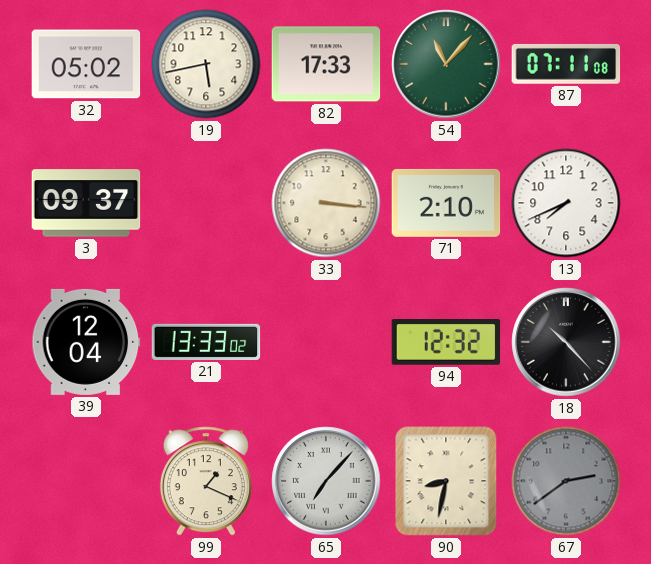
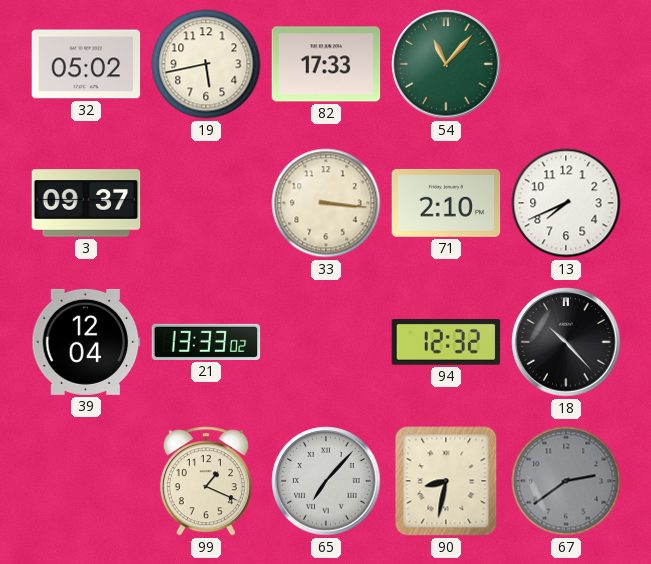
87: 07:11 -> none
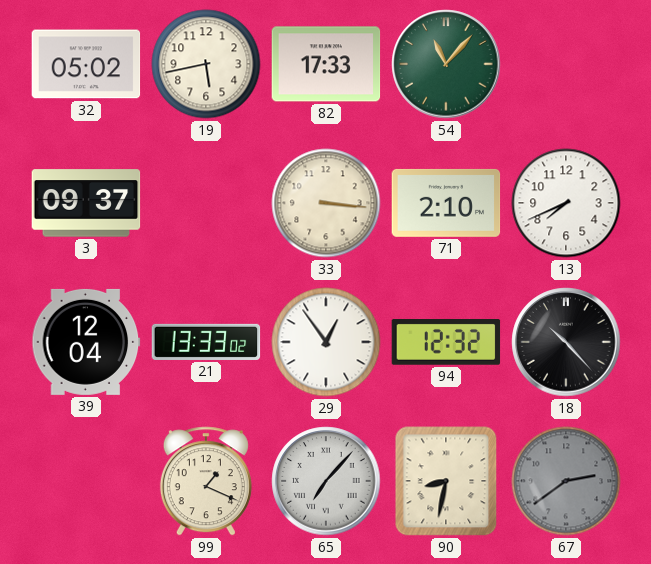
29: none -> 12:54
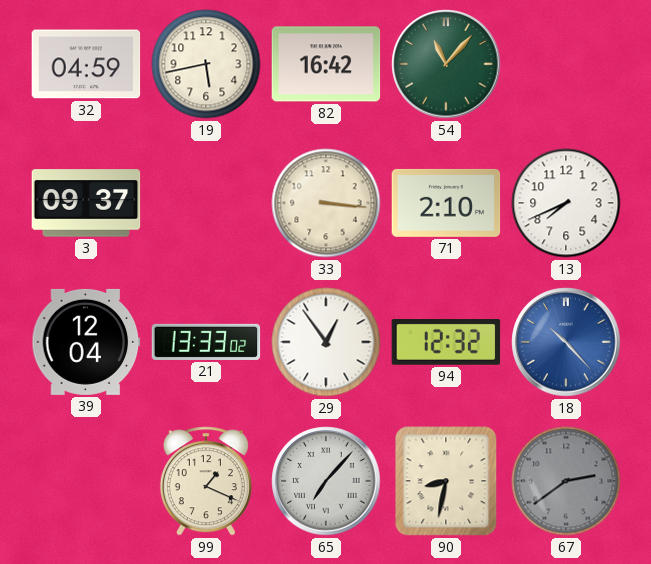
32: 05:02 -> 04:59
82: 17:33 -> 16:42
18 dial: black -> blue
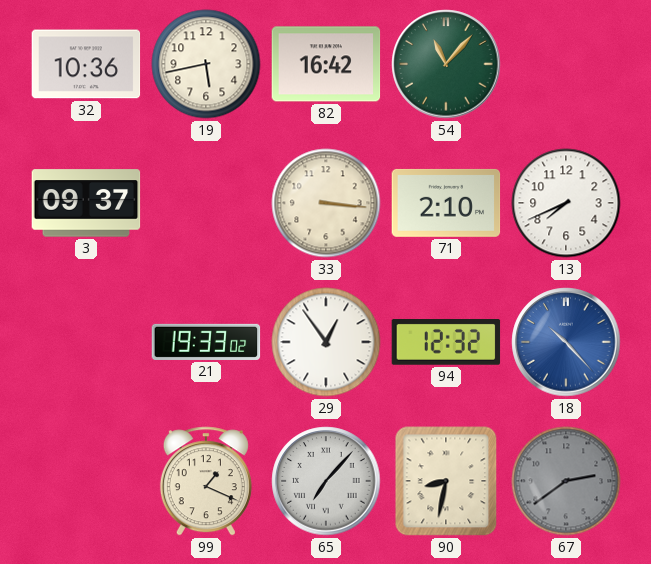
32: 04:59 -> 10:36
39: 12:04 -> none
21: 13:33 -> 19:33
